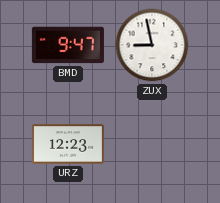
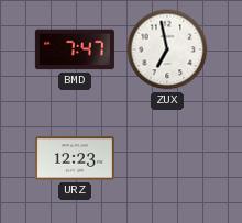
BMD: 9:47 -> 7:47
ZUX: 8:58 -> 6:58
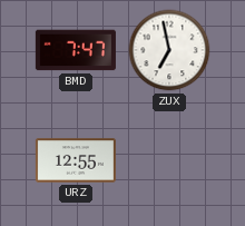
URZ: 12:23 -> 12:55
